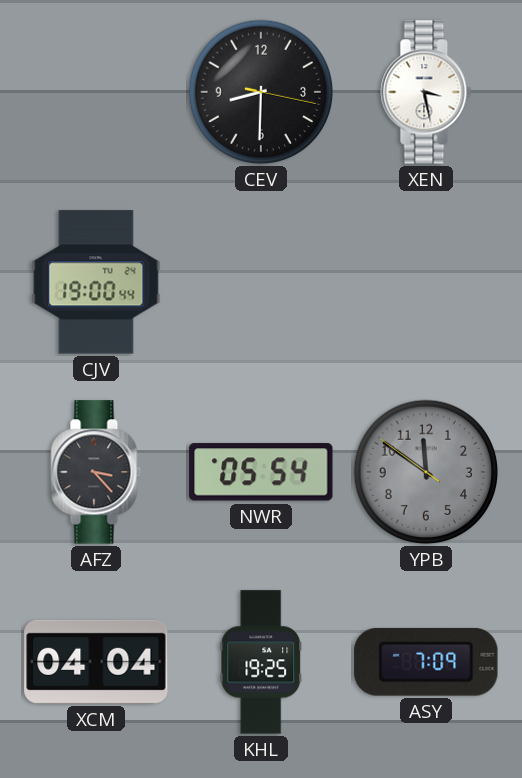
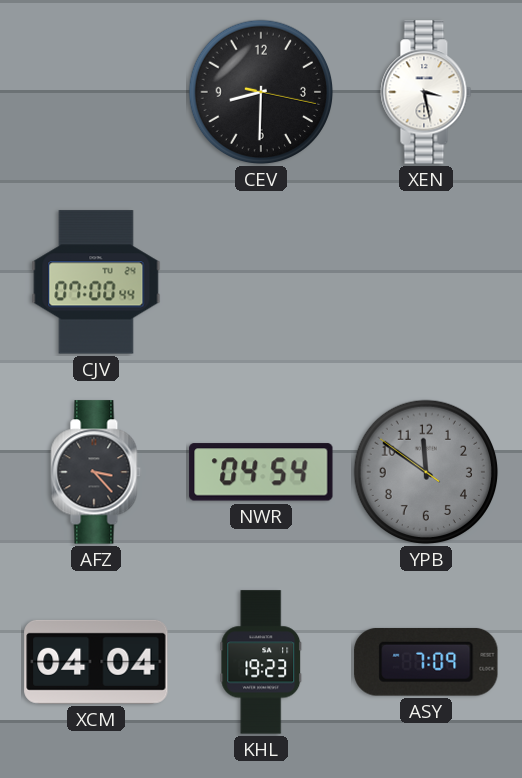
CJV: 19:00 -> 07:00
NWR: 05:54 -> 04:54
KHL: 19:25 -> 19:23
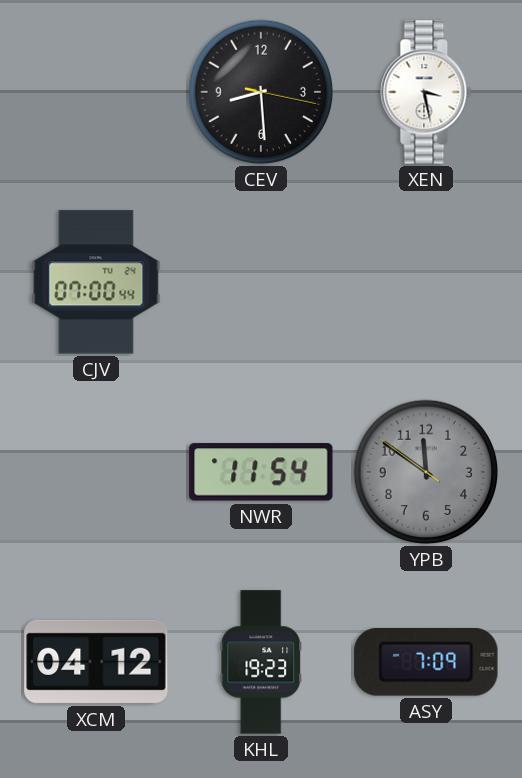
CEV: 8:30 -> 8:29
AFZ: 3:23 -> none
NWR: 04:54 -> 11:54
XCM: 04:04 -> 04:12
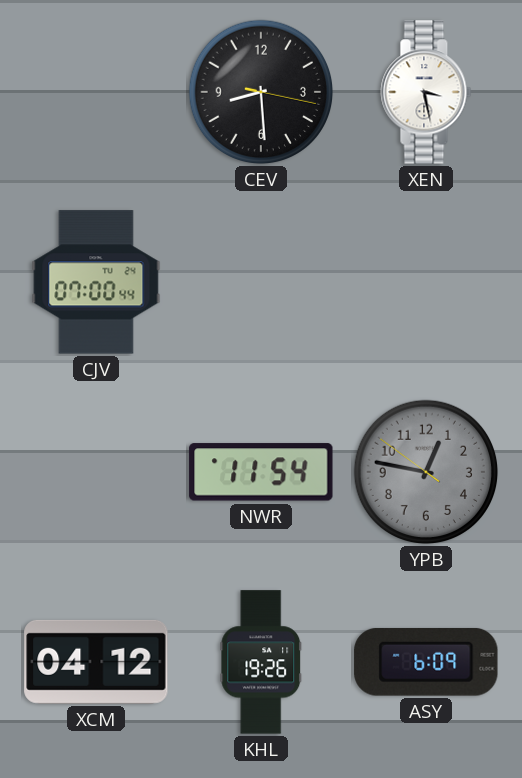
YPB: 11:50 -> 12:46
KHL: 19:23 -> 19:26
ASY: 7:09 -> 6:09
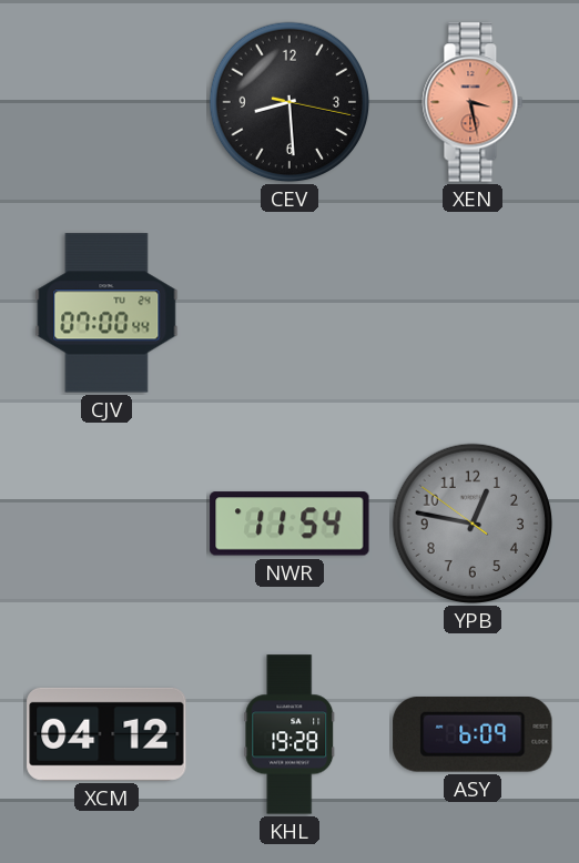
XEN dial: white -> salmon
KHL: 19:26 -> 19:28
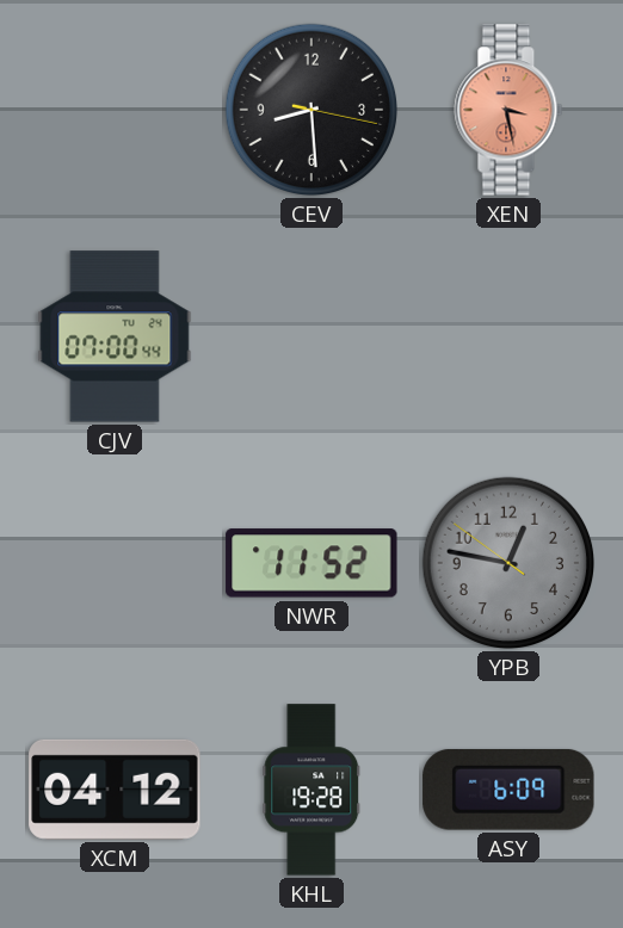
NWR: 11:54 -> 11:52
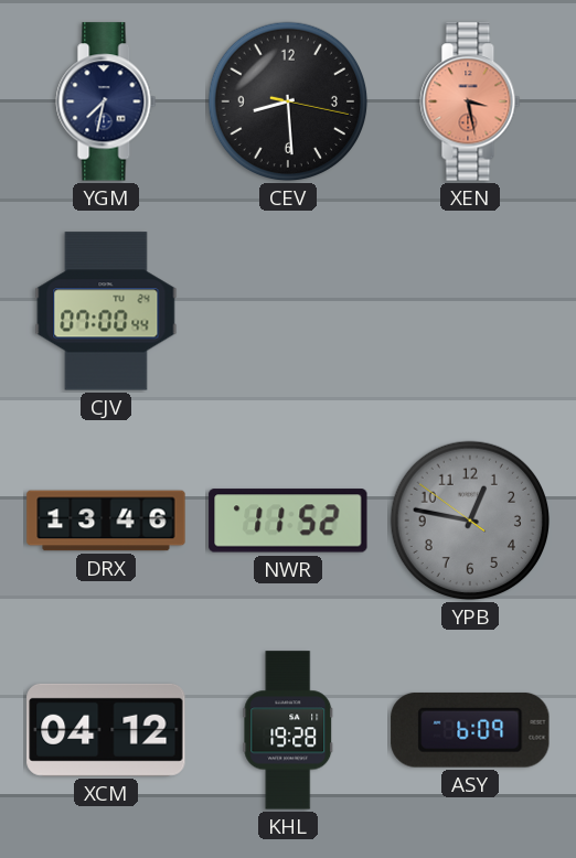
YGM: none -> 7:32
DRX: none -> 13:46
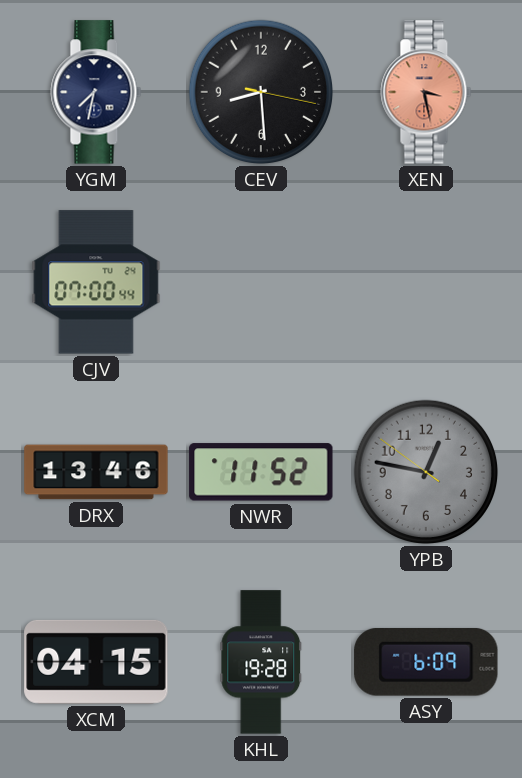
XCM: 04:12 -> 04:15
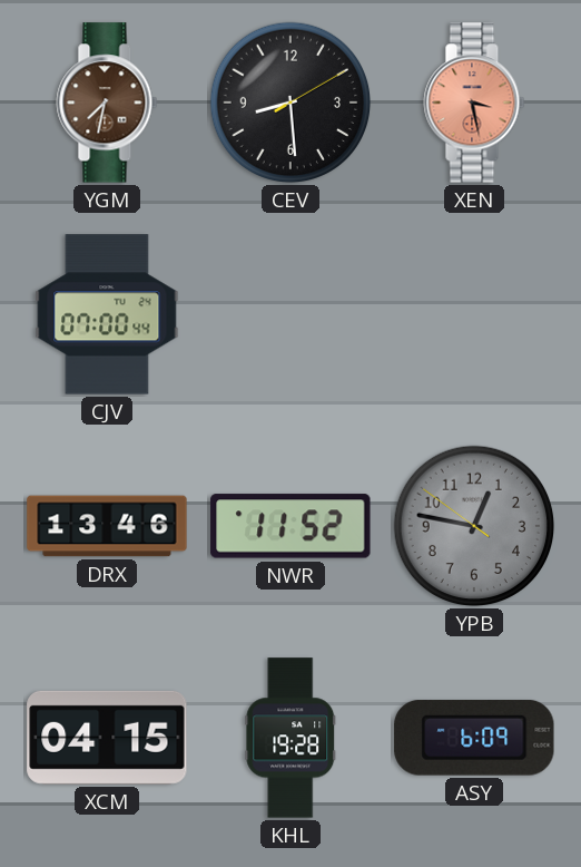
YGM dial: navy -> brown
CEV: 8:29:17 -> 8:29:10
